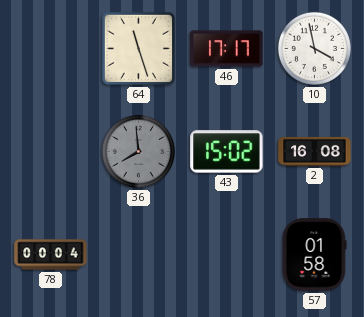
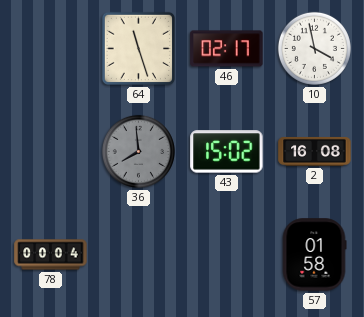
46: 17:17 -> 02:17
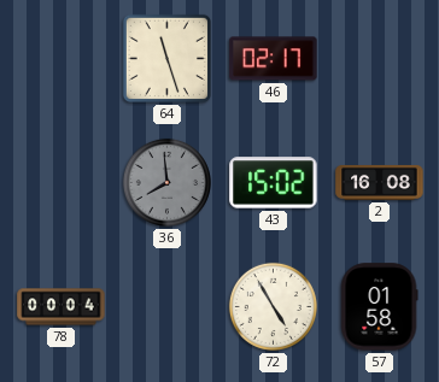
10: 3:58 -> none
72: none -> 4:55
